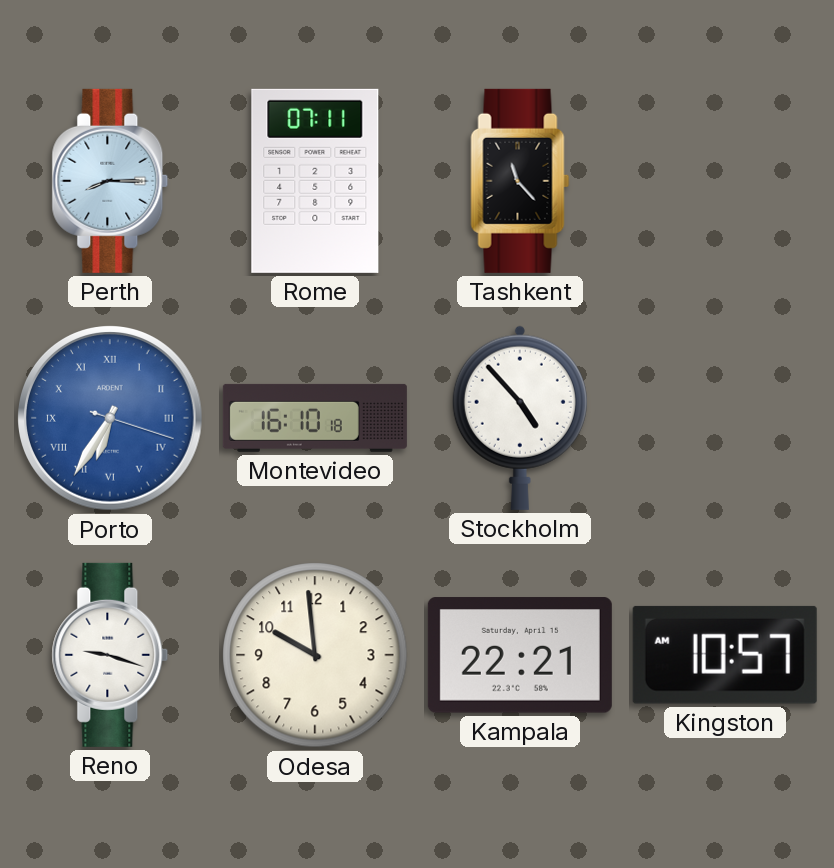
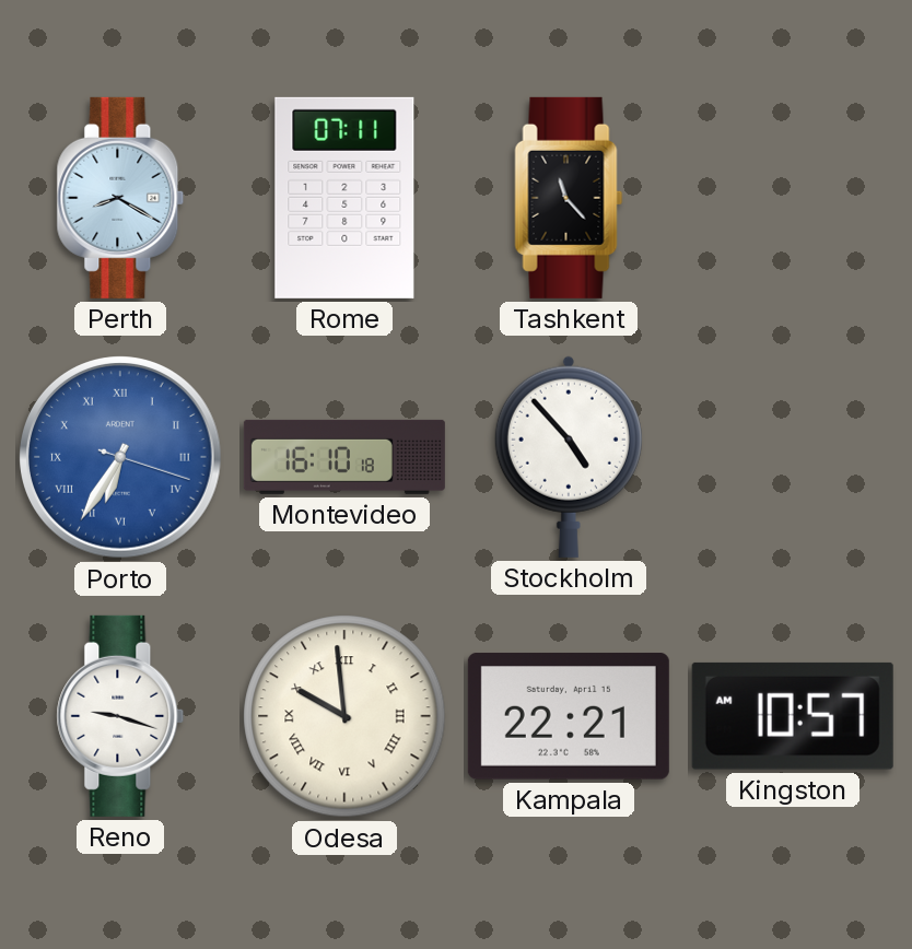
Perth: 8:15 -> 8:20
Odesa numerals: Arabic -> Roman
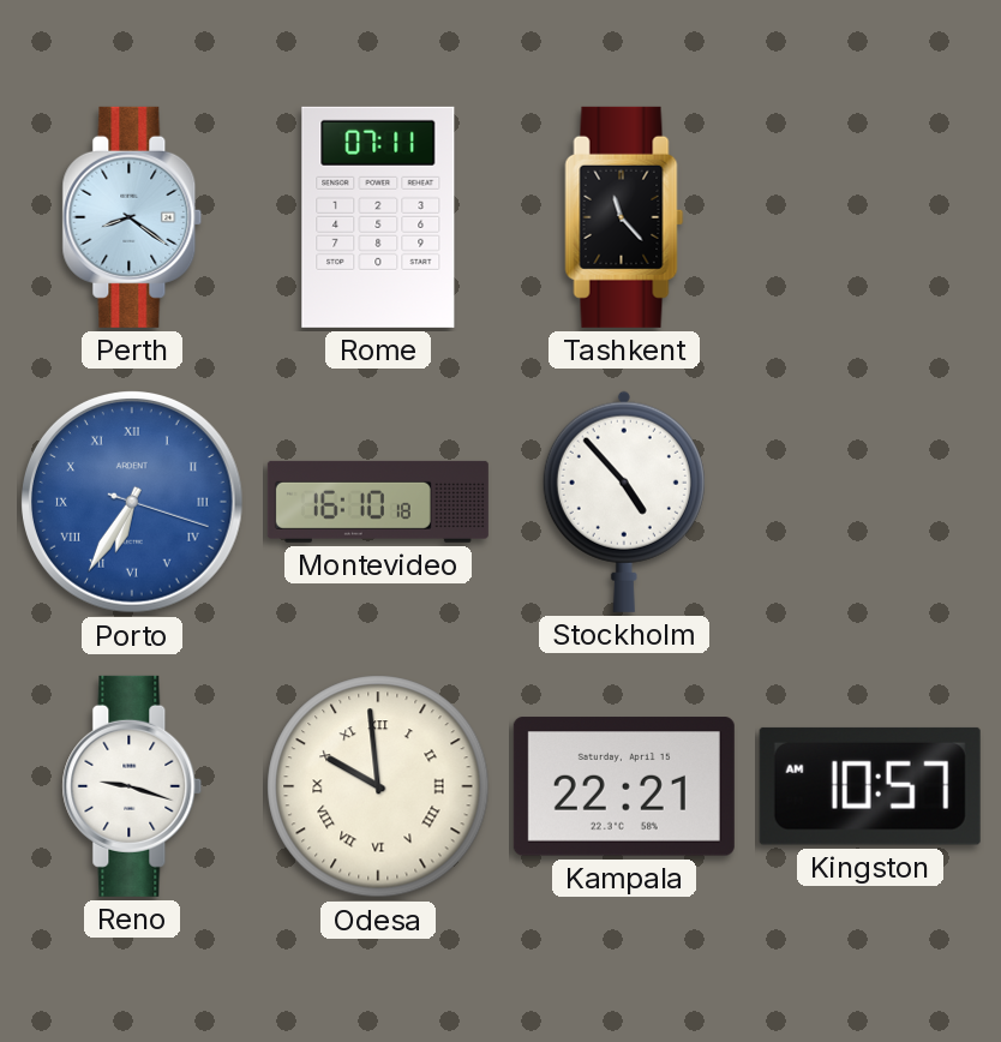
Perth: 8:20 -> 8:21
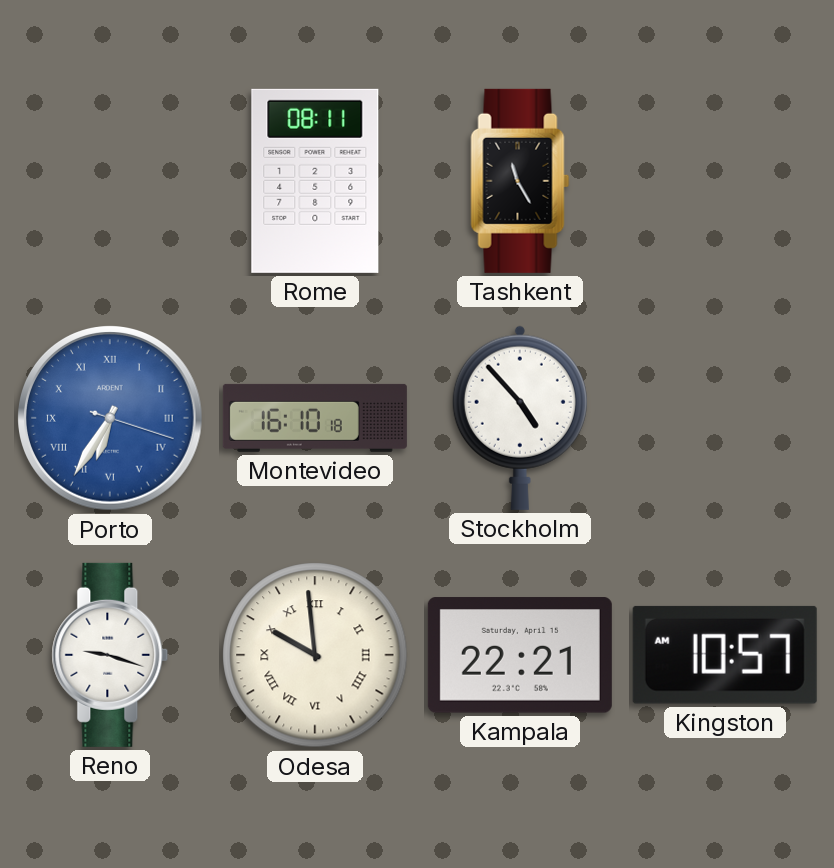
Perth: 8:21 -> none
Rome: 07:11 -> 08:11
Tashkent: 11:23 -> 11:25
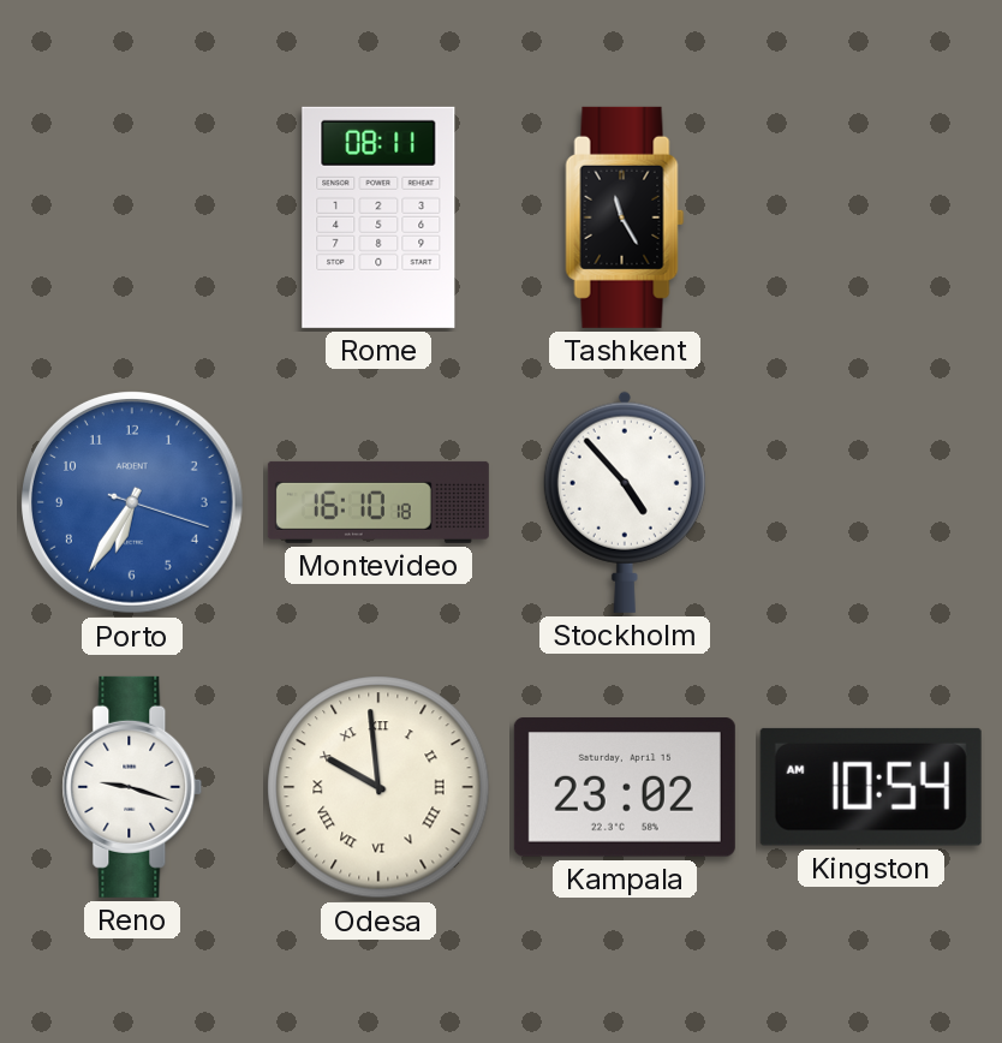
Porto numerals: Roman -> Arabic
Kampala: 22:21 -> 23:02
Kingston: 10:57 -> 10:54
